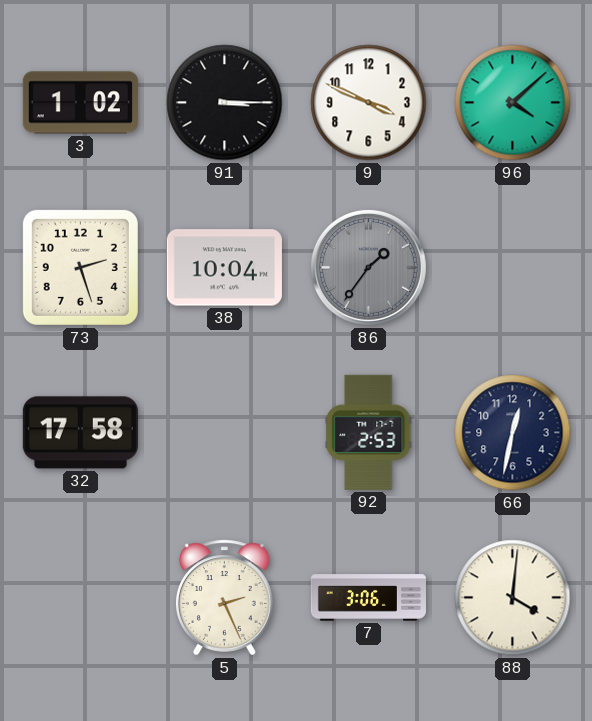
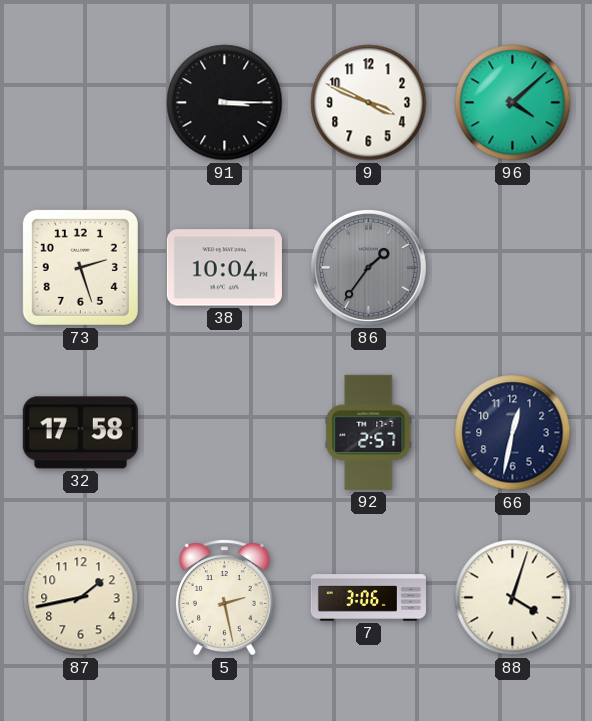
3: 1:02 -> none
92: 2:53 -> 2:57
87: none -> 1:43
5: 2:26 -> 2:28
88: 4:01 -> 4:03
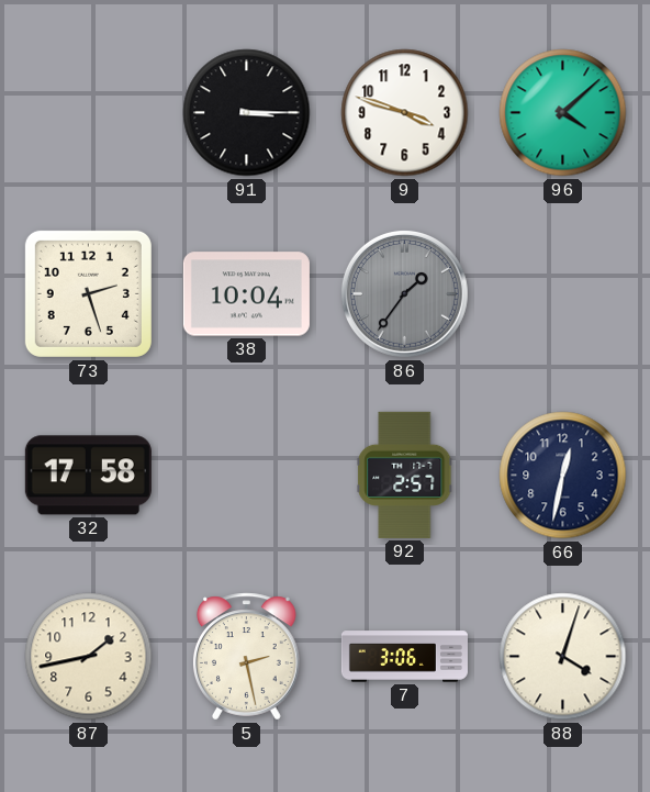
9: 3:49 -> 3:48
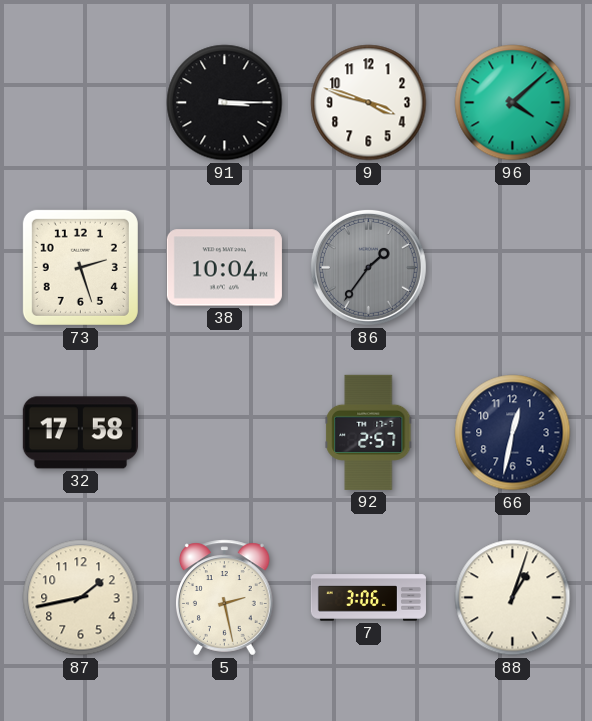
88: 4:03 -> 1:03
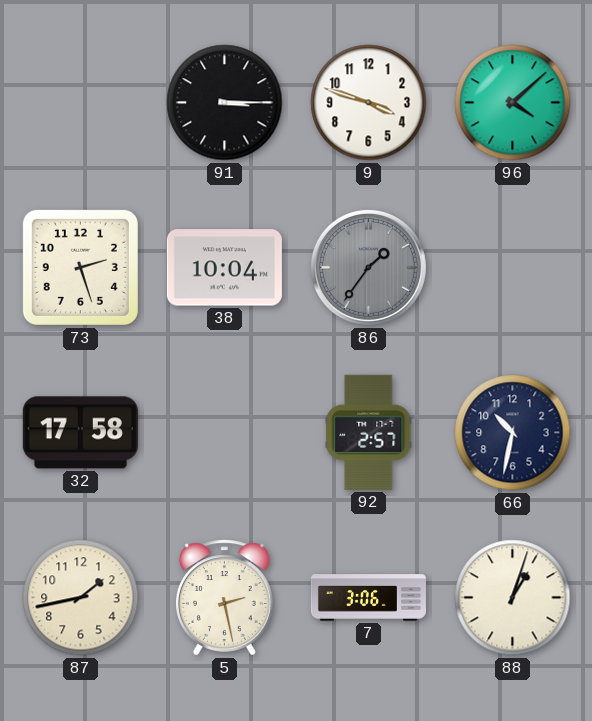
66: 12:32 -> 10:32
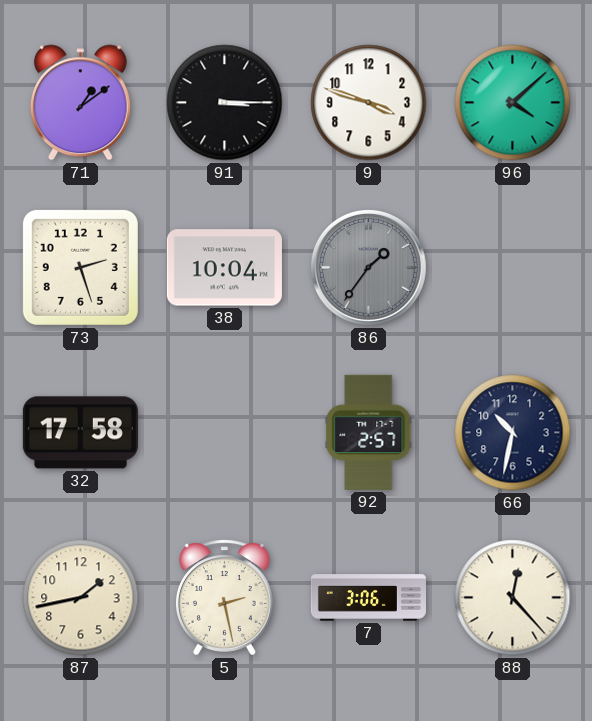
71: none -> 1:09
88: 1:03 -> 12:23
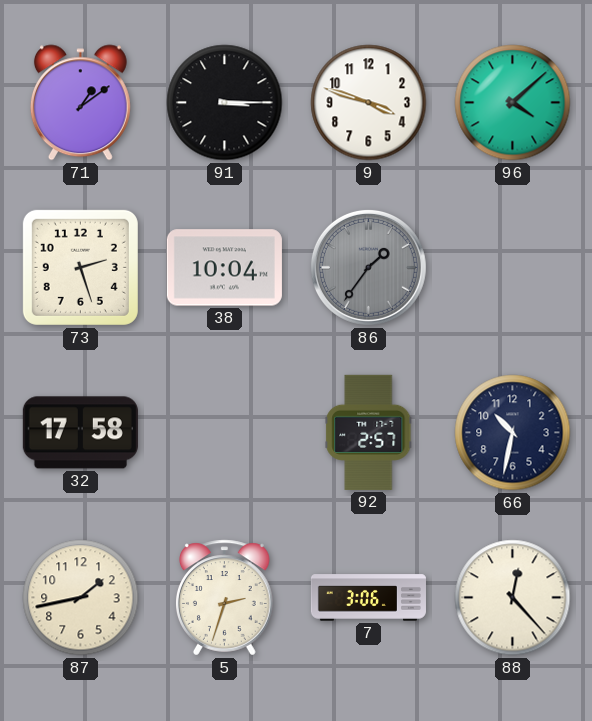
5: 2:28 -> 2:33
